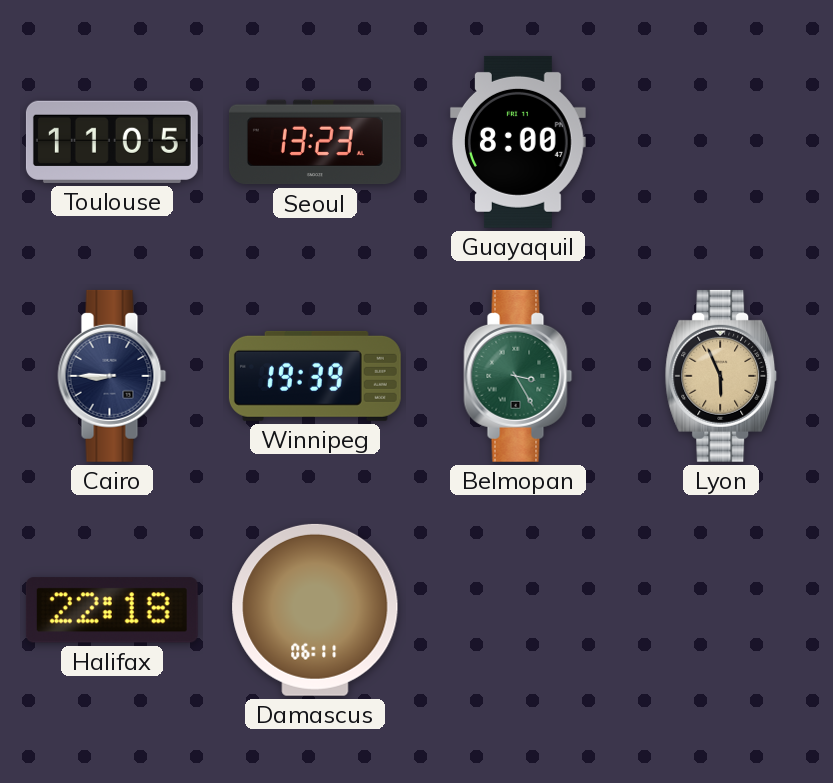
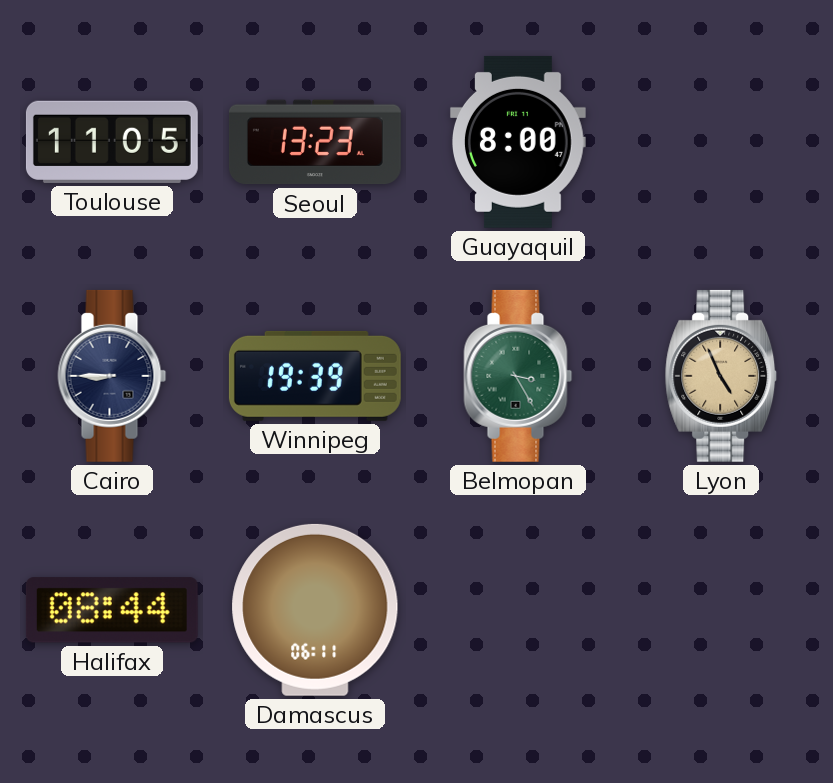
Lyon: 5:56 -> 4:56
Halifax: 22:18 -> 08:44
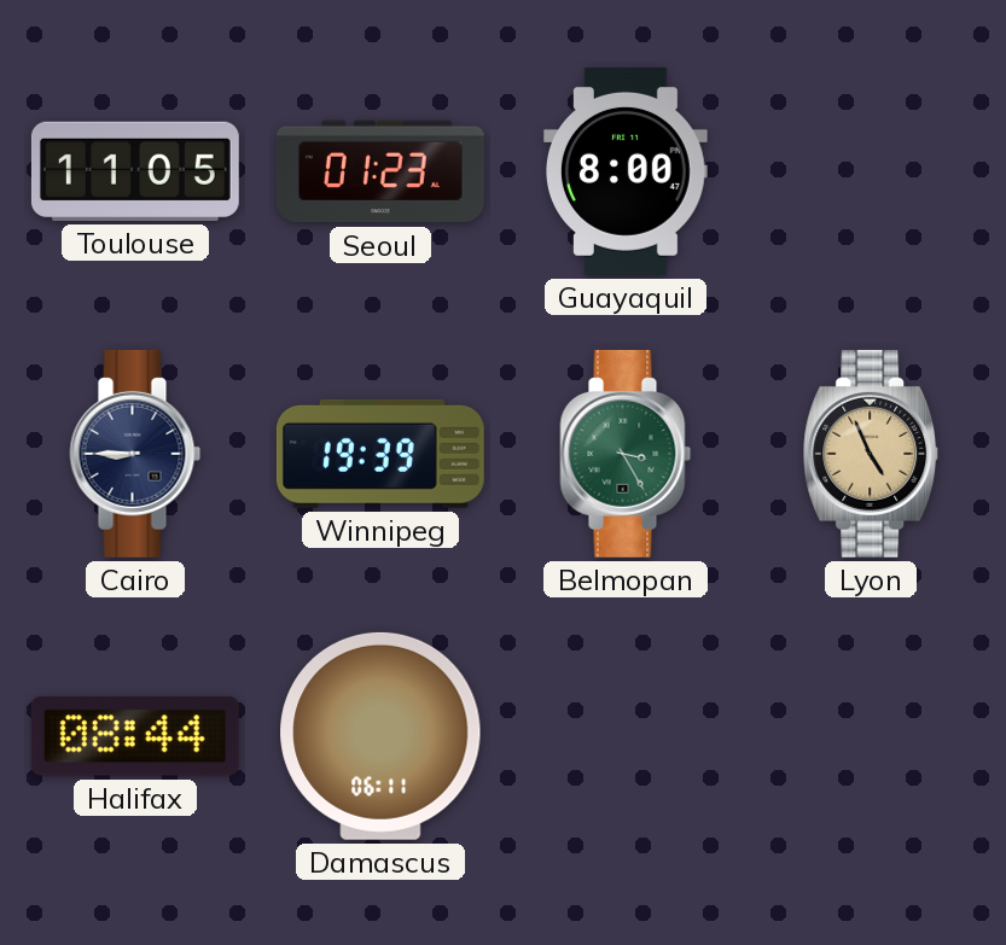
Seoul: 13:23 -> 01:23
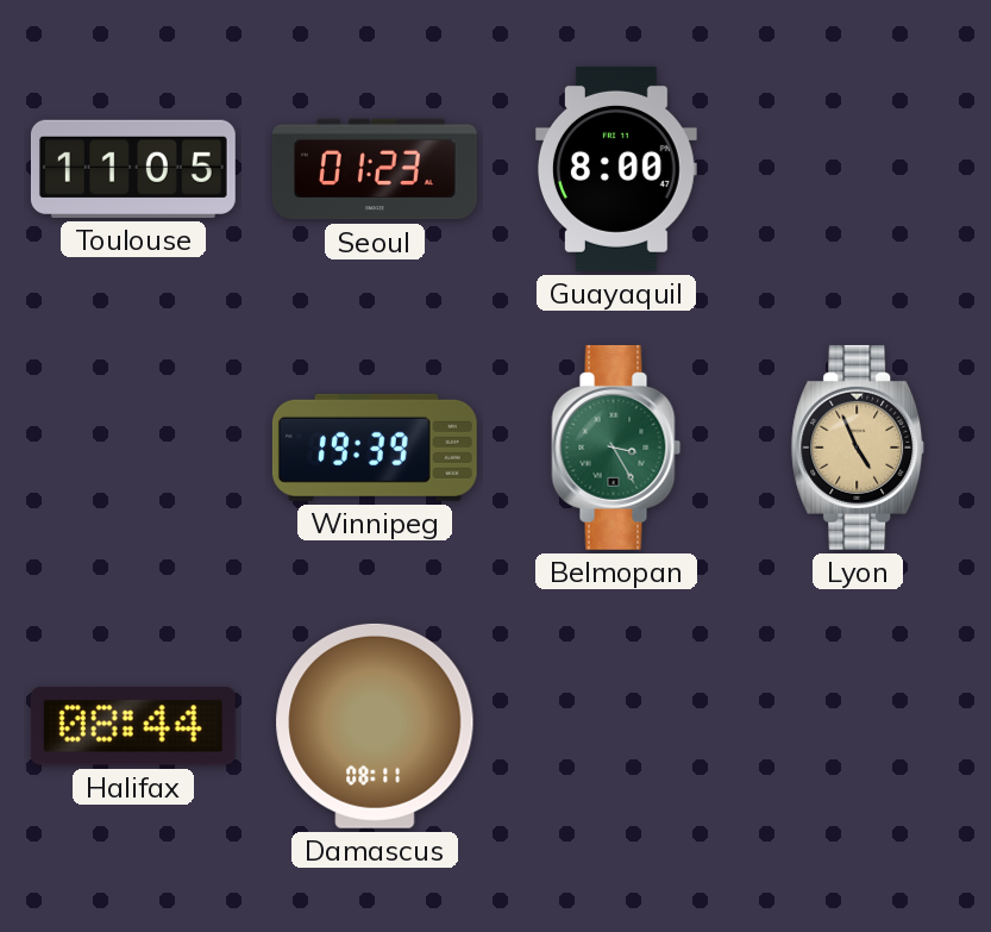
Cairo: 8:45 -> none
Damascus: 06:11 -> 08:11
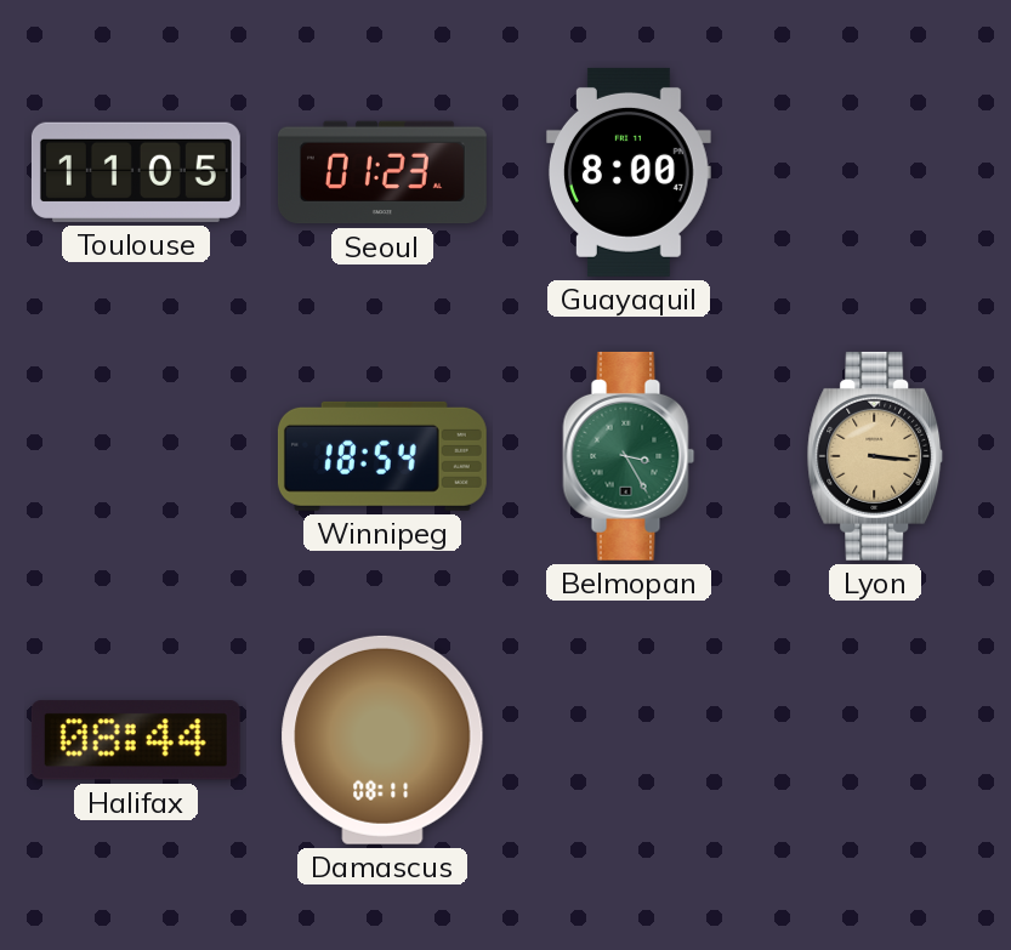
Winnipeg: 19:39 -> 18:54
Lyon: 4:56 -> 3:16
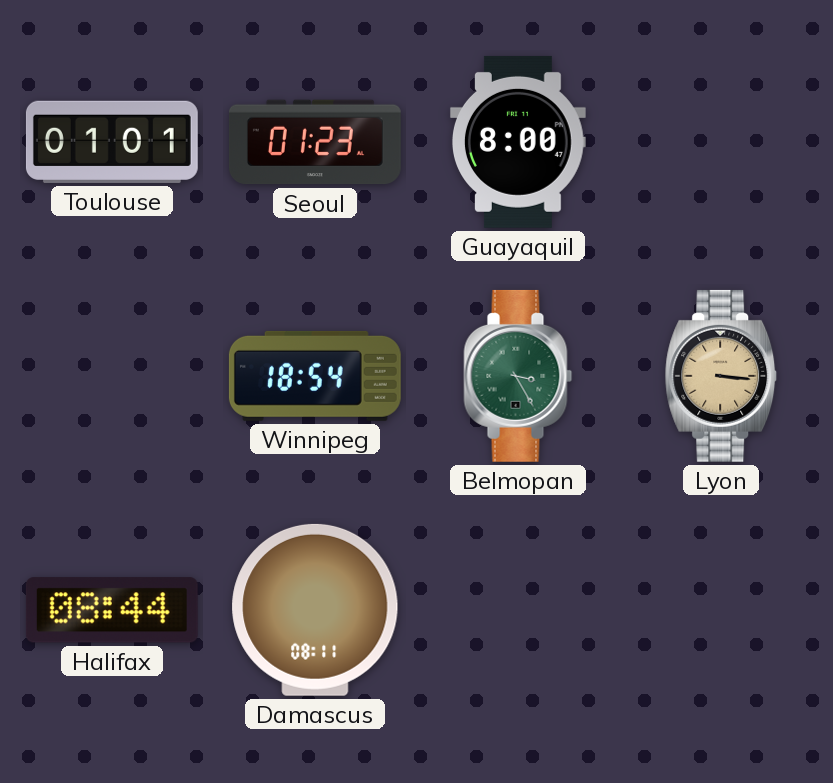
Toulouse: 11:05 -> 01:01
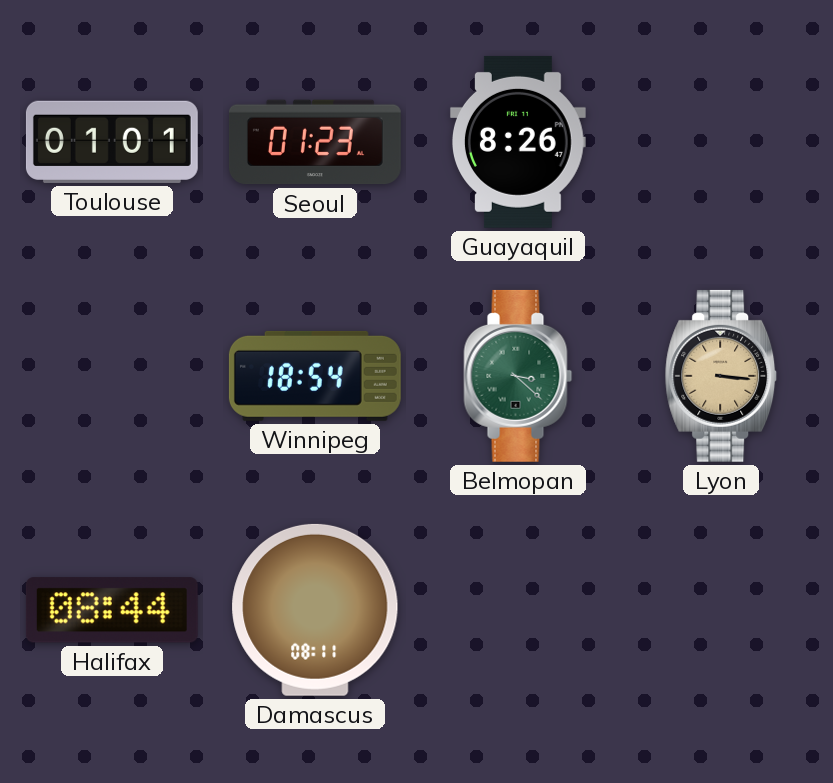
Guayaquil: 8:00 -> 8:26
Belmopan: 3:25 -> 3:22
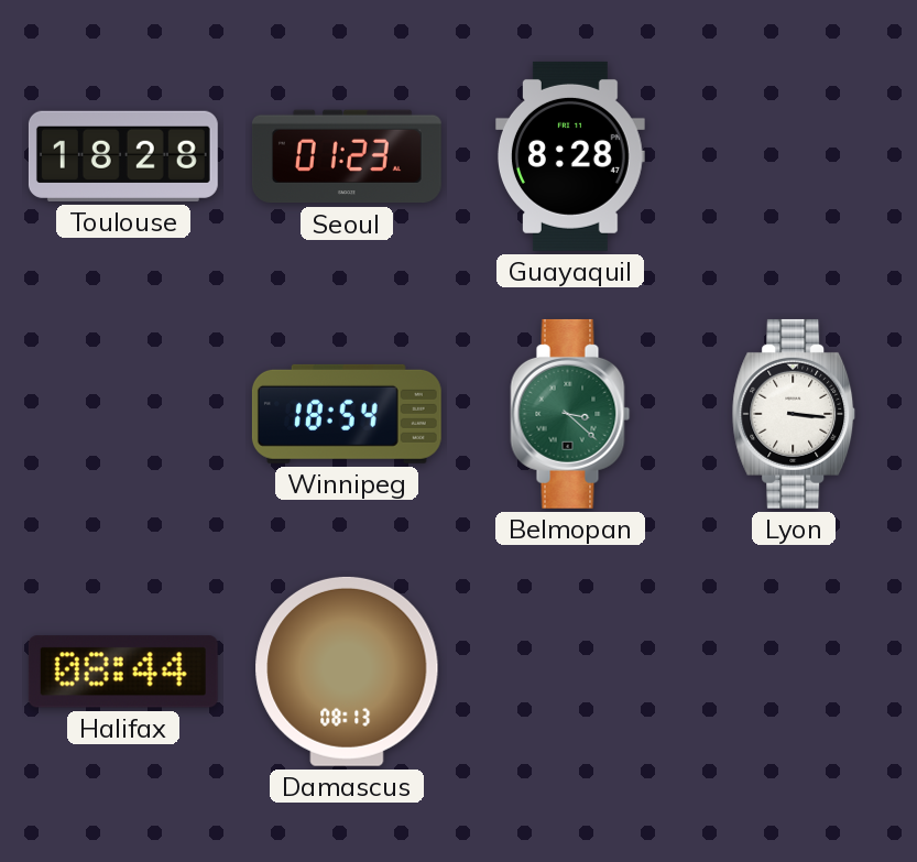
Toulouse: 01:01 -> 18:28
Guayaquil: 8:26 -> 8:28
Lyon dial: champagne -> white
Damascus: 08:11 -> 08:13
